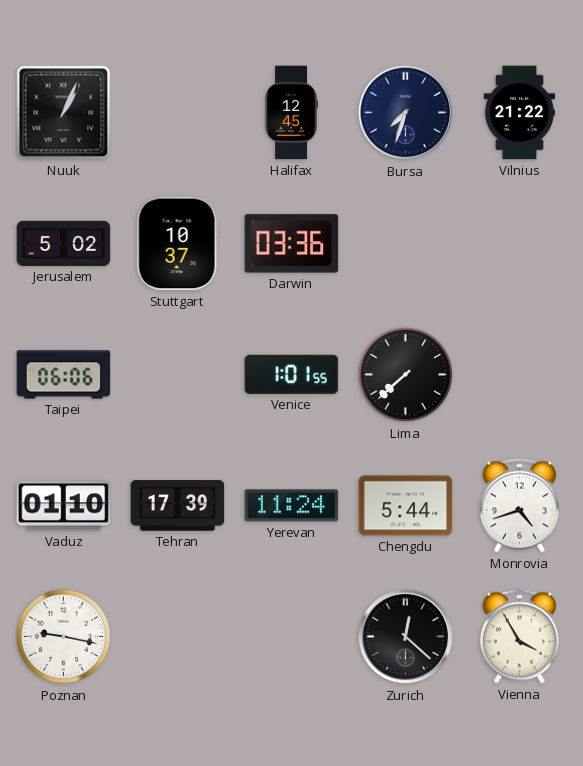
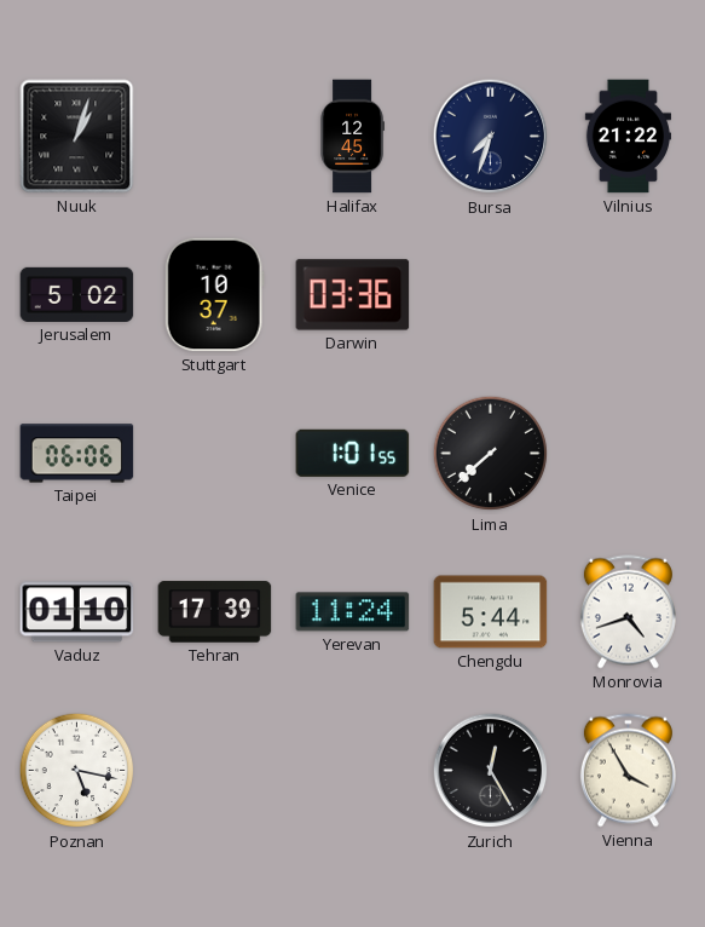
Nuuk: 1:04 -> 1:03
Poznan: 9:17 -> 5:17
Zurich: 12:22 -> 12:25
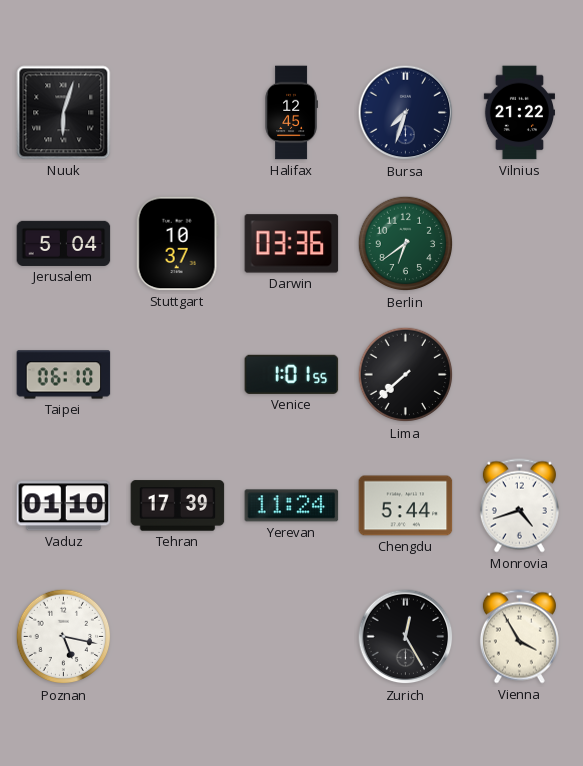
Nuuk: 1:03 -> 6:03
Jerusalem: 5:02 -> 5:04
Berlin: none -> 6:39
Taipei: 06:06 -> 06:10
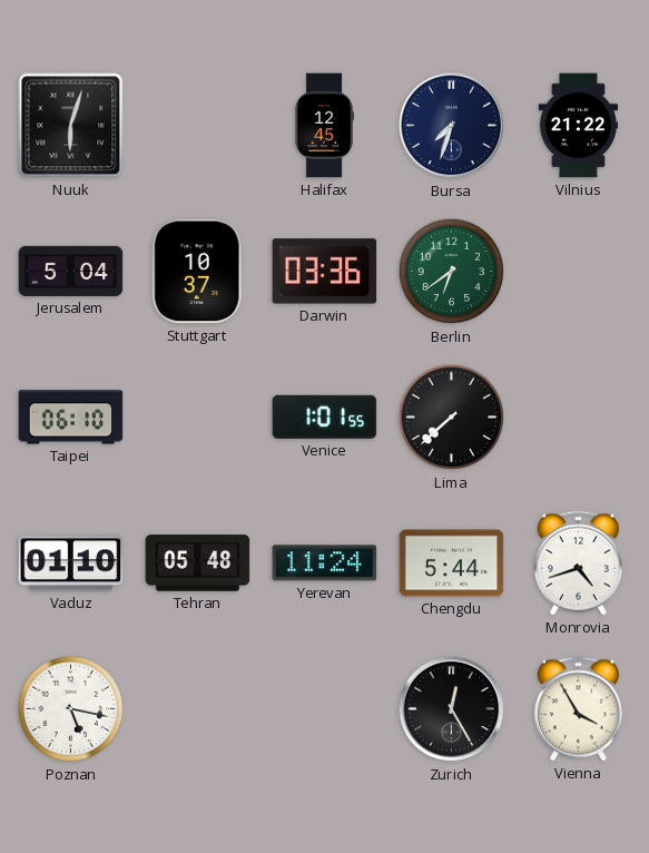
Tehran: 17:39 -> 05:48
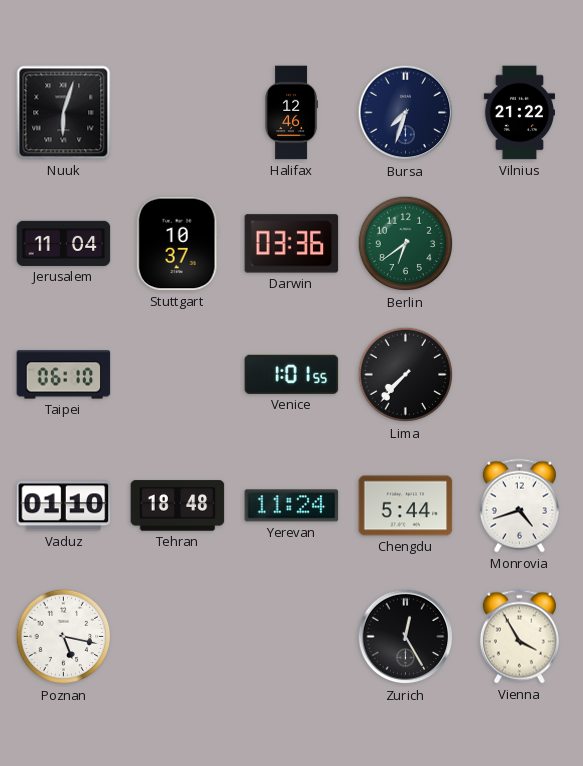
Halifax: 12:45 -> 12:46
Jerusalem: 5:04 -> 11:04
Lima: 7:38 -> 7:37
Tehran: 05:48 -> 18:48
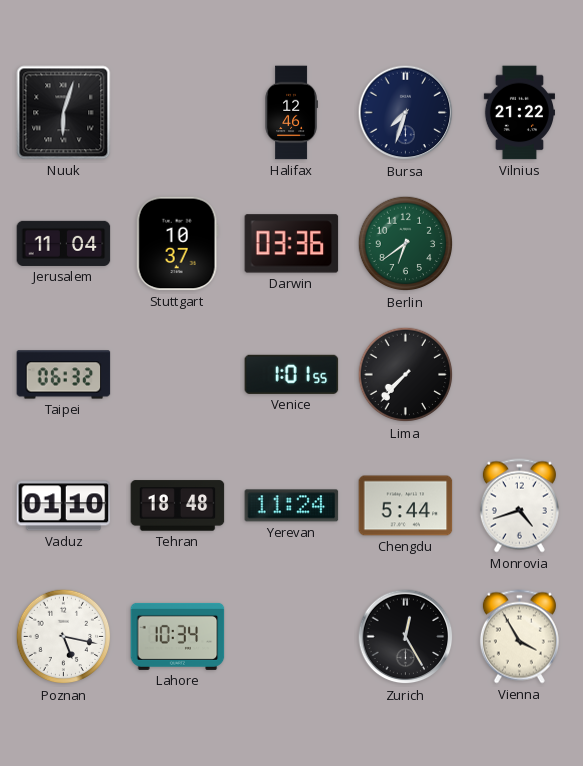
Taipei: 06:10 -> 06:32
Lahore: none -> 10:34
